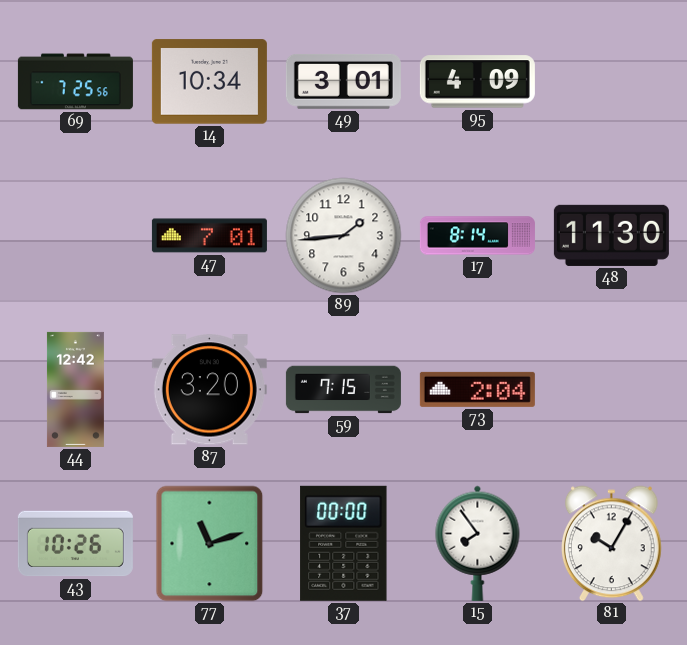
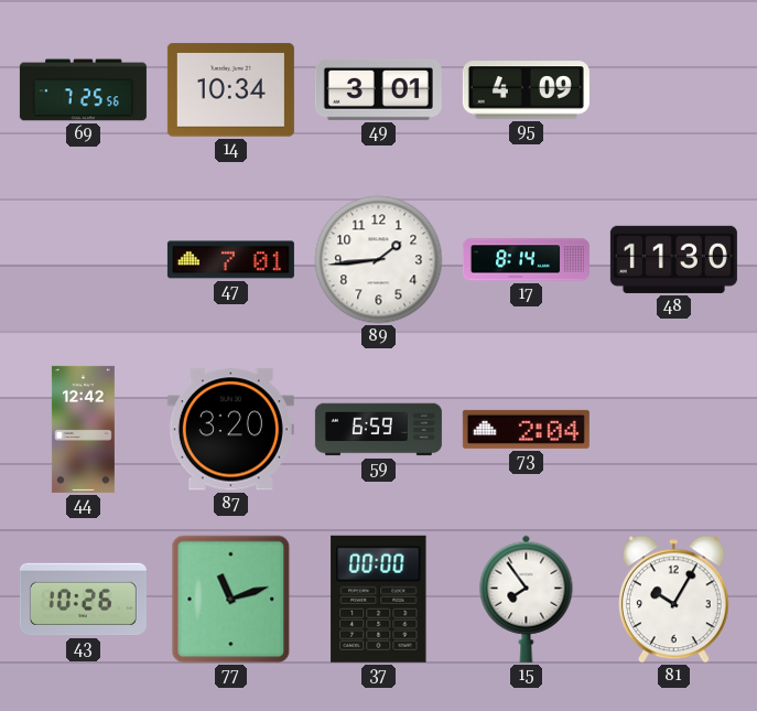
59: 7:15 -> 6:59
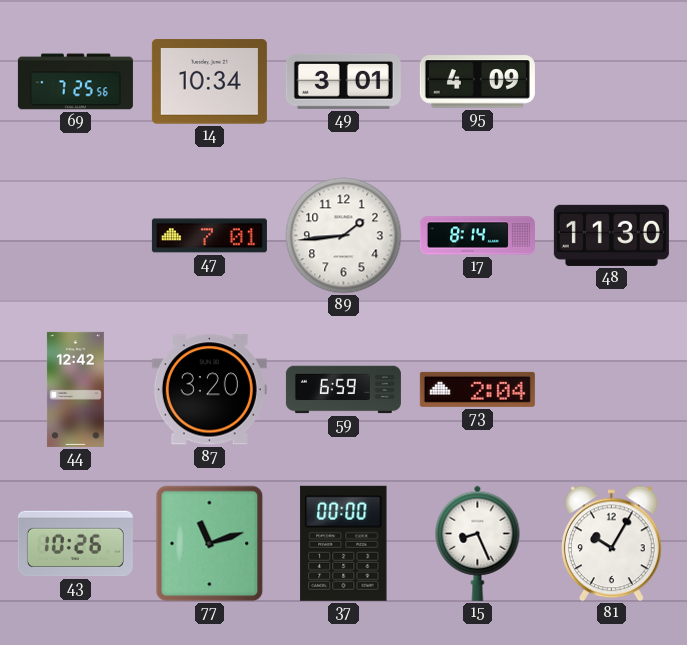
15: 7:54 -> 8:26
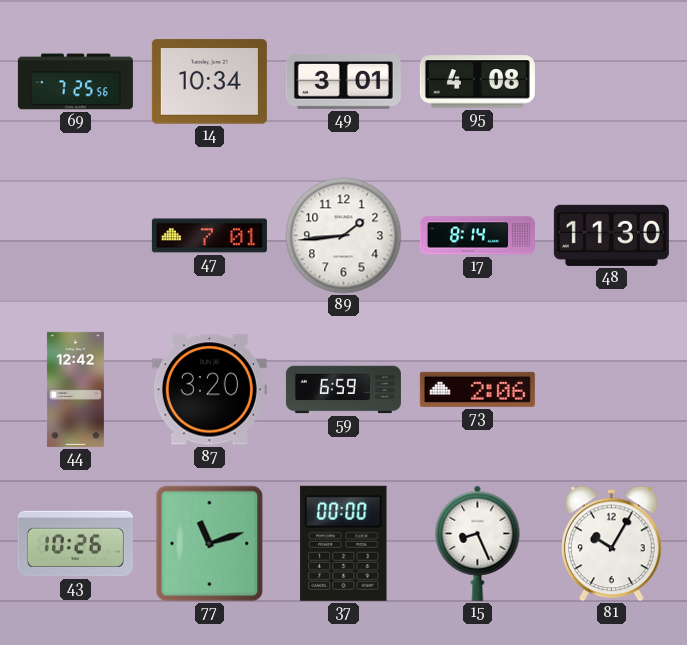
95: 4:09 -> 4:08
73: 2:04 -> 2:06
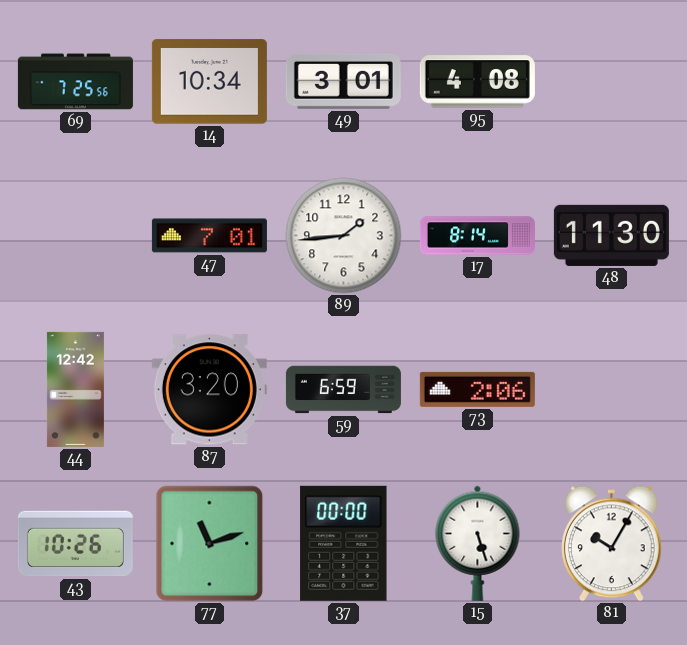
15: 8:26 -> 5:27
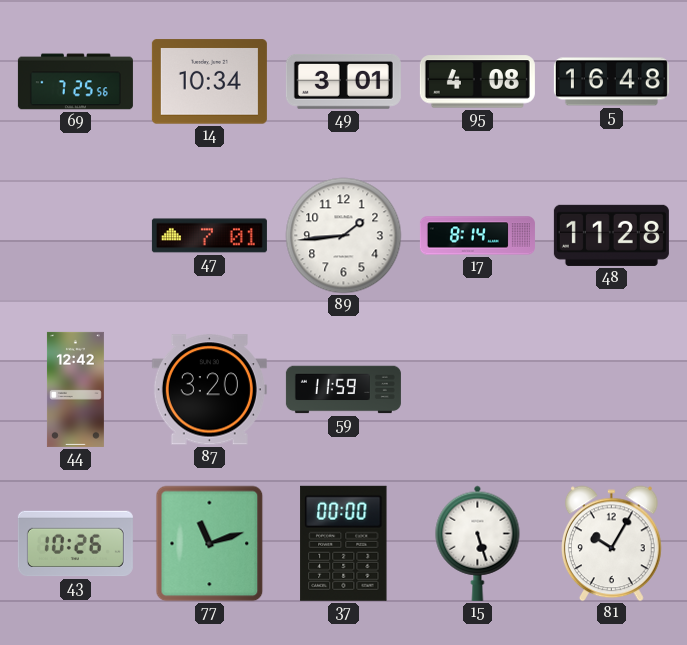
5: none -> 16:48
48: 11:30 -> 11:28
59: 6:59 -> 11:59
73: 2:06 -> none
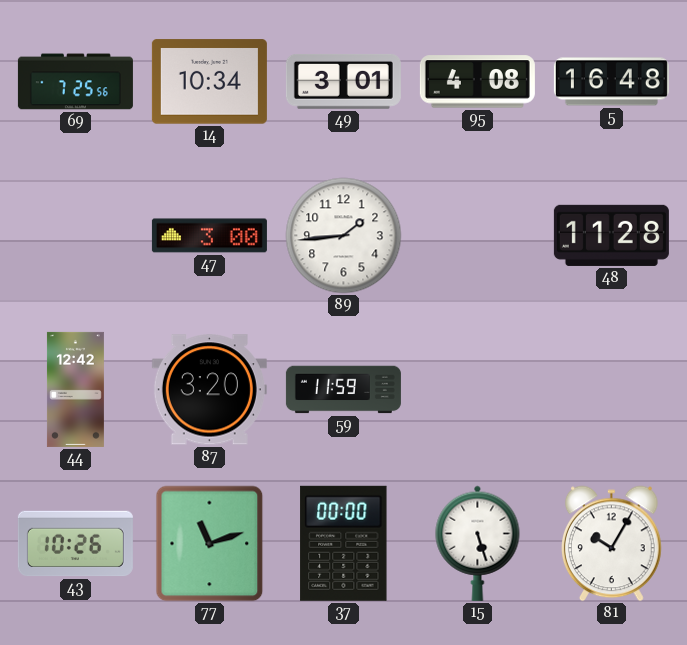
47: 7:01 -> 3:00
17: 8:14 -> none
